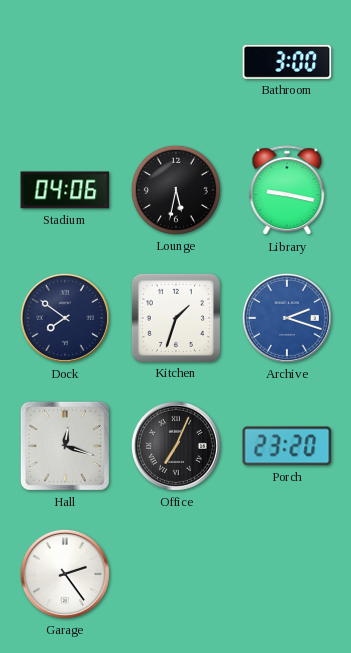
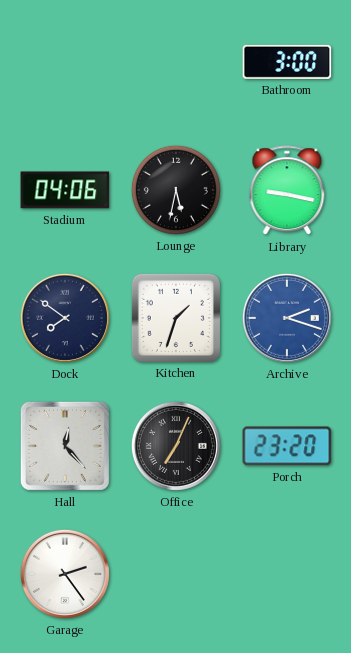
Hall: 12:18 -> 12:23
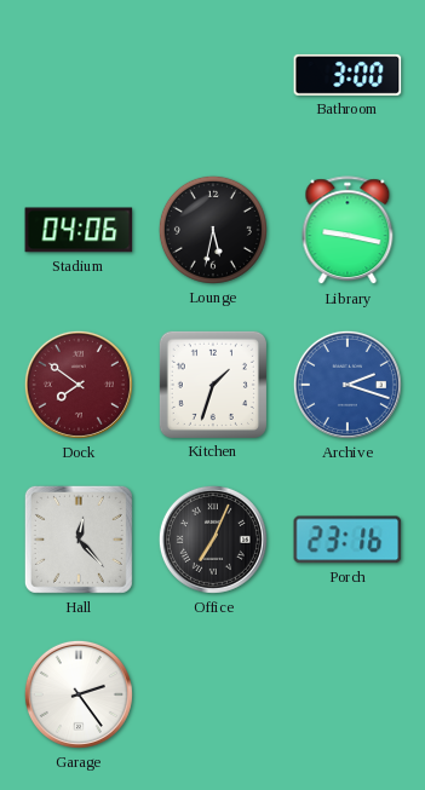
Dock dial: navy -> burgundy
Porch: 23:20 -> 23:16
